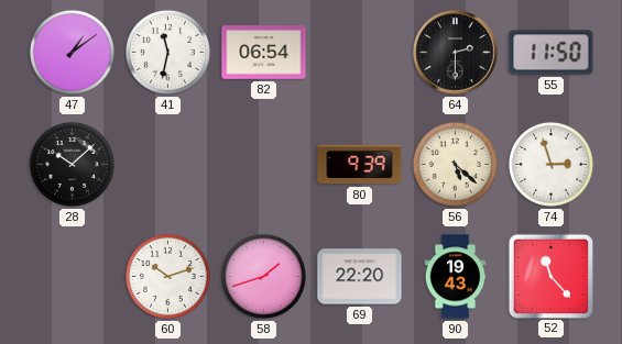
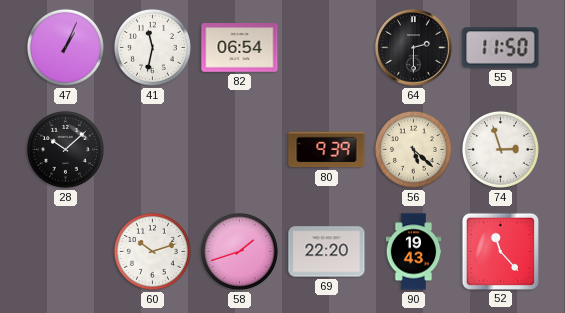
47: 1:09 -> 1:04
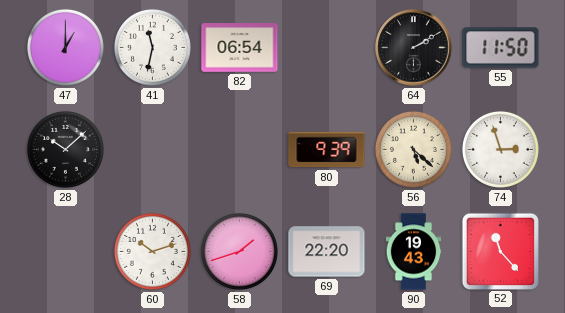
47: 1:04 -> 1:00
64: 2:30 -> 2:10
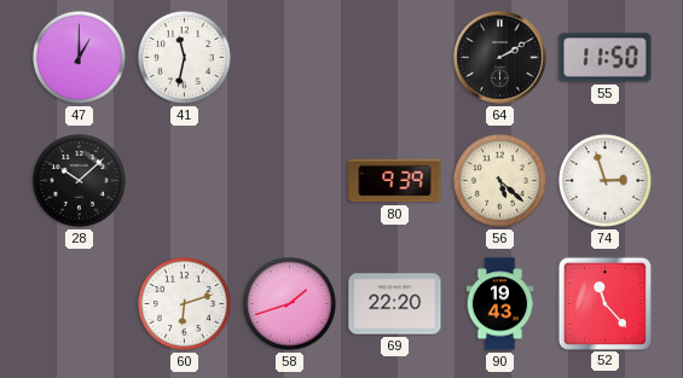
82: 06:54 -> none
60: 10:12 -> 6:12
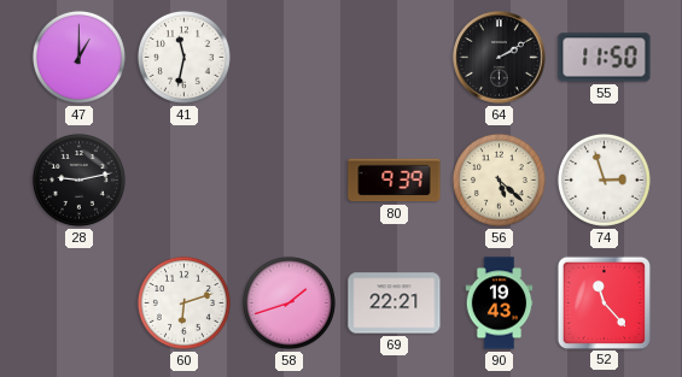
28: 10:08 -> 9:13
69: 22:20 -> 22:21
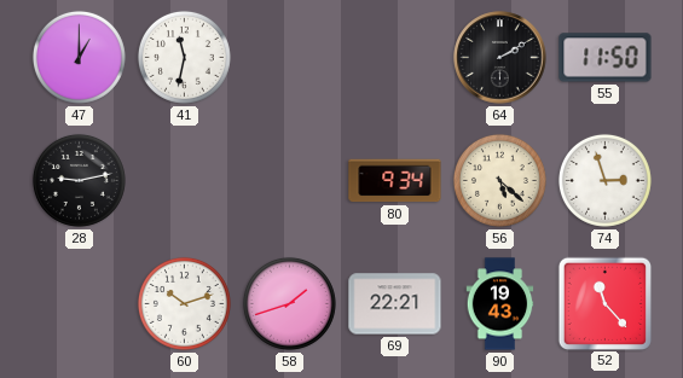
80: 9:39 -> 9:34
60: 6:12 -> 10:12
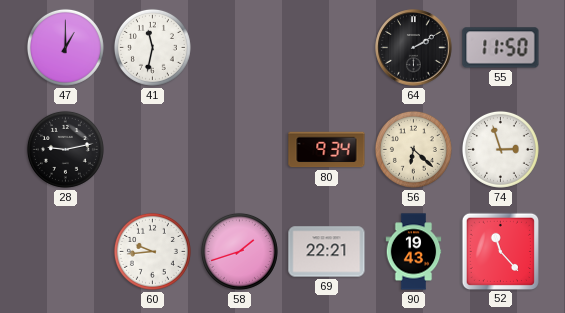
56: 5:22 -> 6:22
60: 10:12 -> 9:44
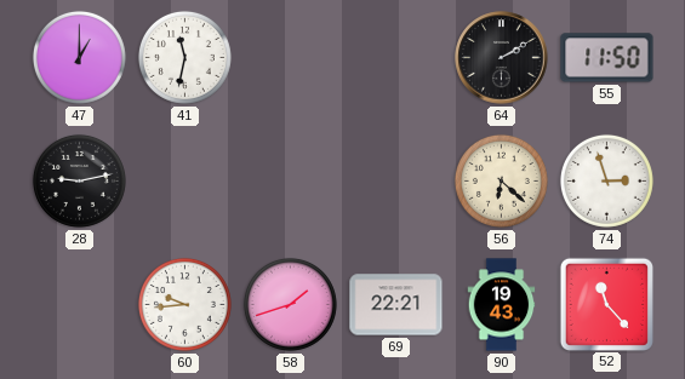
80: 9:34 -> none
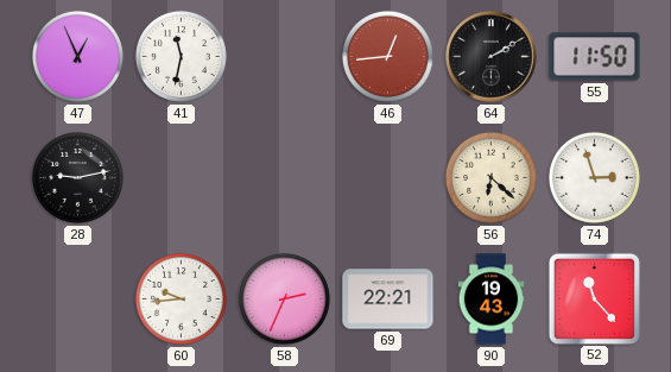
47: 1:00 -> 12:56
46: none -> 12:44
58: 1:42 -> 2:34
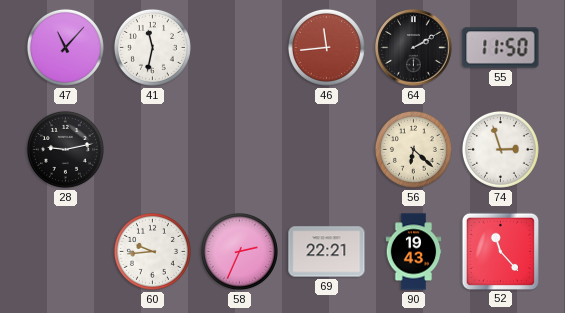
47: 12:56 -> 11:07
46: 12:44 -> 11:44
